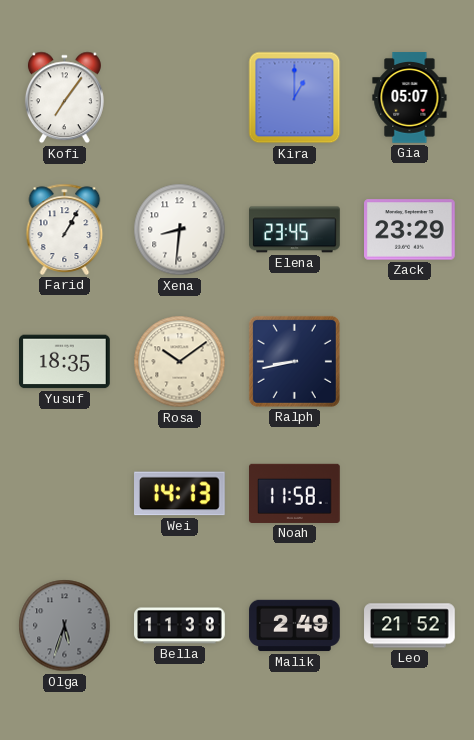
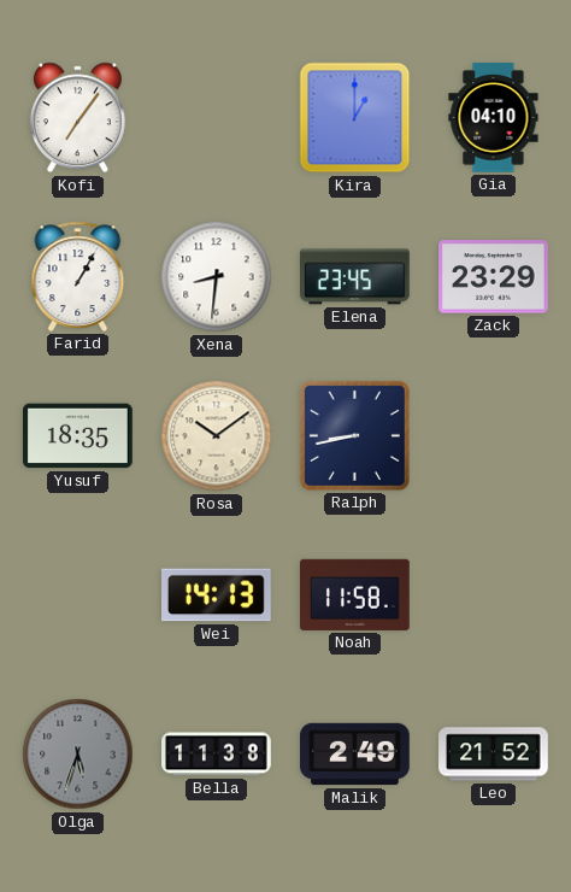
Gia: 05:07 -> 04:10
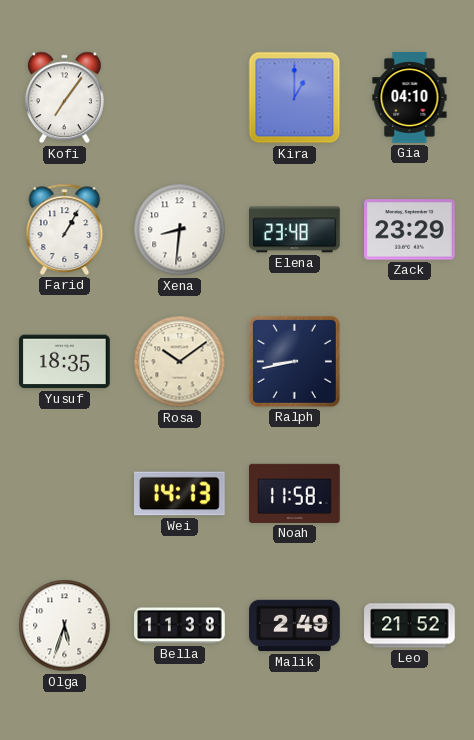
Elena: 23:45 -> 23:48
Olga dial: grey -> white
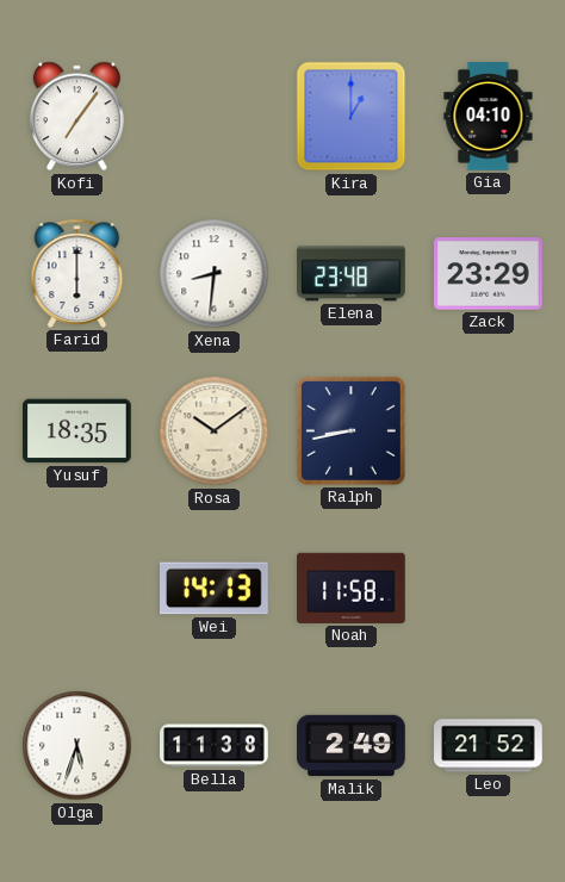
Farid: 1:05 -> 6:00
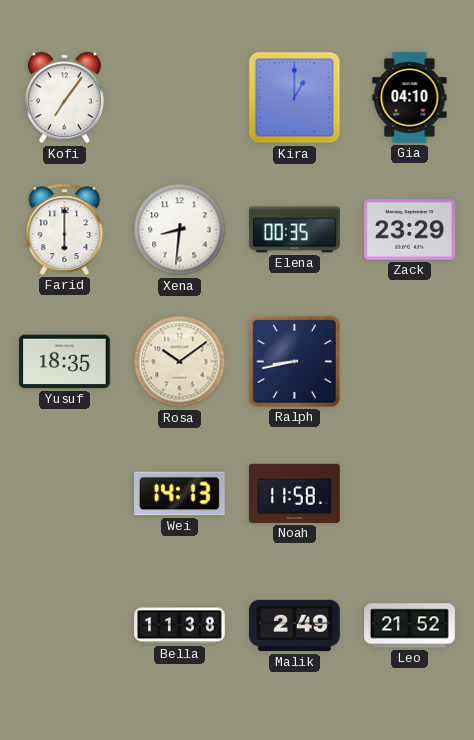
Elena: 23:48 -> 00:35
Olga: 5:33 -> none
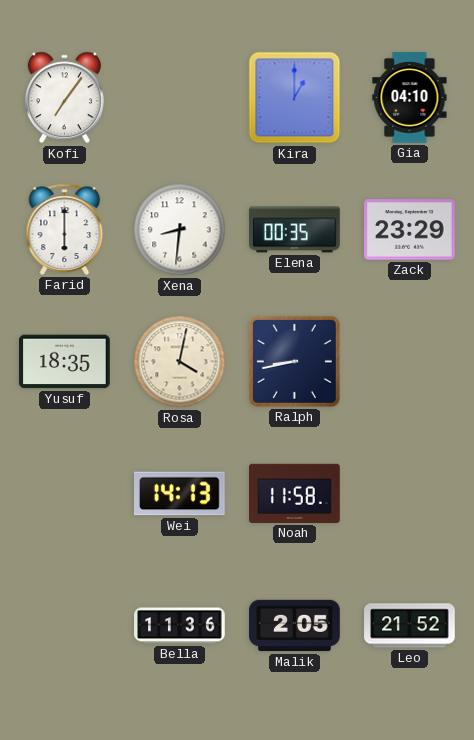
Rosa: 10:09 -> 4:02
Bella: 11:38 -> 11:36
Malik: 2:49 -> 2:05
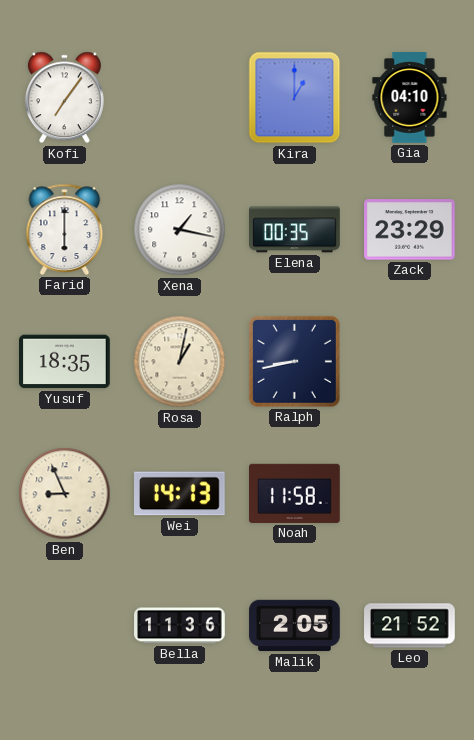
Xena: 8:31 -> 1:17
Rosa: 4:02 -> 1:02
Ben: none -> 8:56
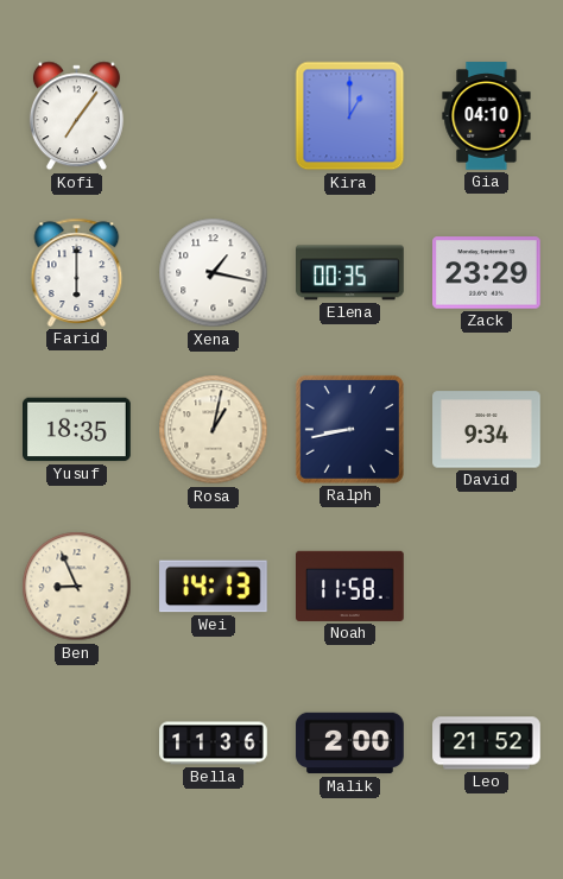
David: none -> 9:34
Malik: 2:05 -> 2:00
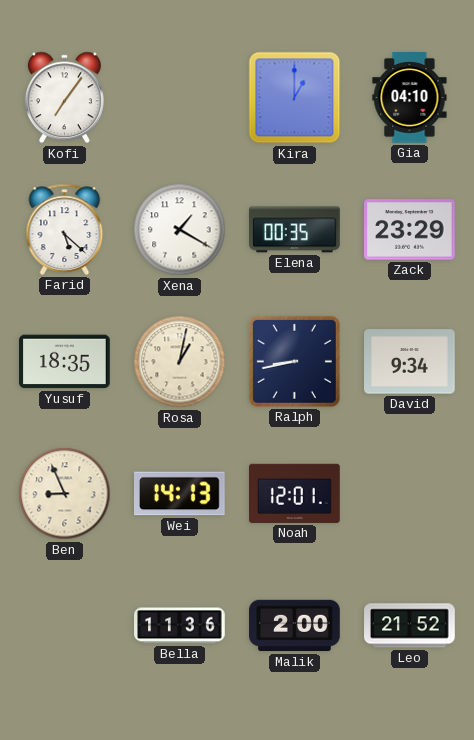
Farid: 6:00 -> 5:22
Xena: 1:17 -> 1:20
Noah: 11:58 -> 12:01
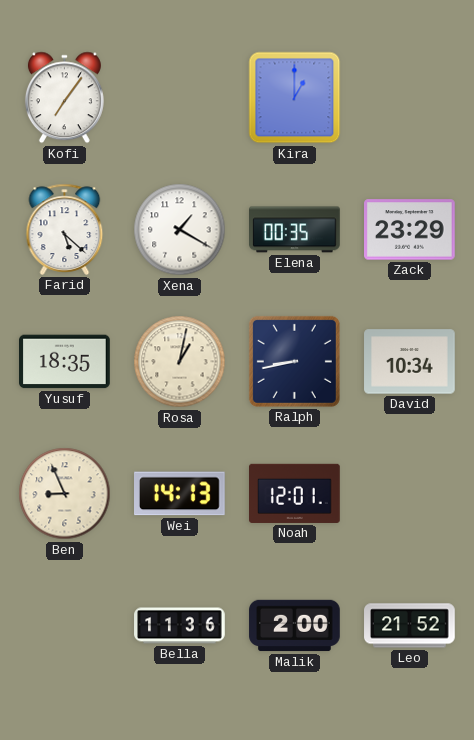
Gia: 04:10 -> none
David: 9:34 -> 10:34
